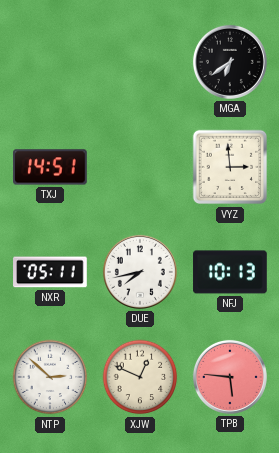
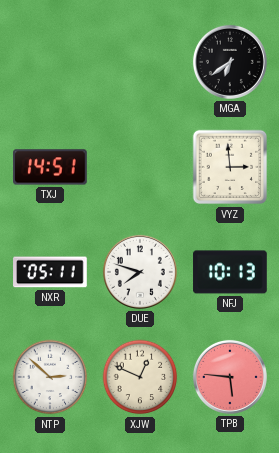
DUE: 7:43 -> 7:48
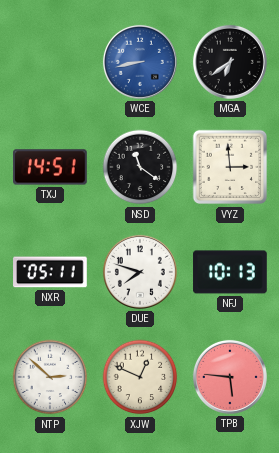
WCE: none -> 8:43
NSD: none -> 11:21
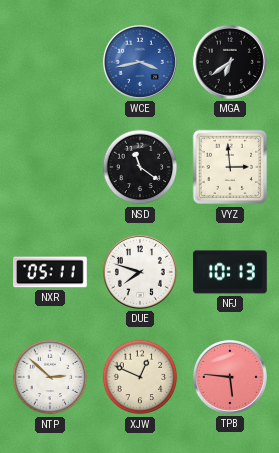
WCE: 8:43 -> 3:43
TXJ: 14:51 -> none
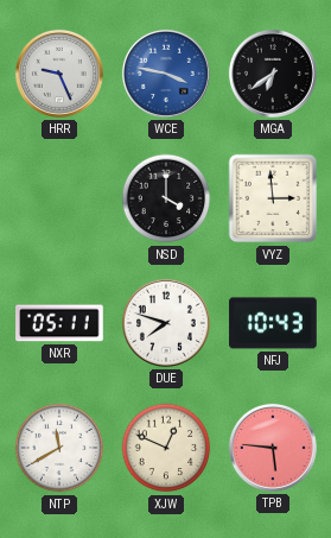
HRR: none -> 9:26
WCE: 3:43 -> 3:47
NSD: 11:21 -> 4:00
NFJ: 10:13 -> 10:43
NTP: 2:52 -> 11:40
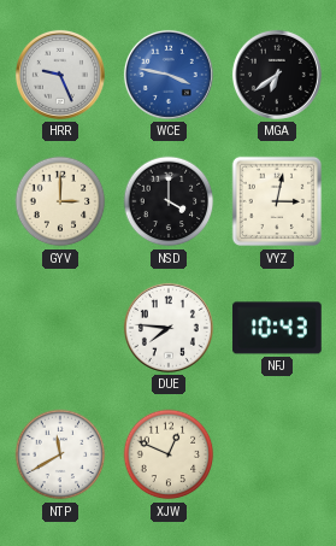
GYV: none -> 3:00
VYZ: 2:59 -> 3:02
NXR: 05:11 -> none
DUE: 7:48 -> 7:46
TPB: 5:46 -> none
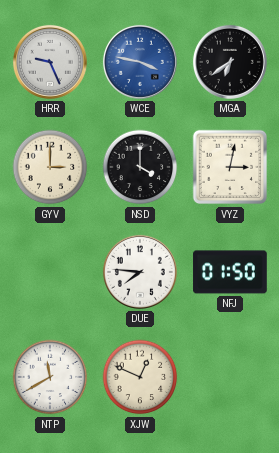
NFJ: 10:43 -> 01:50
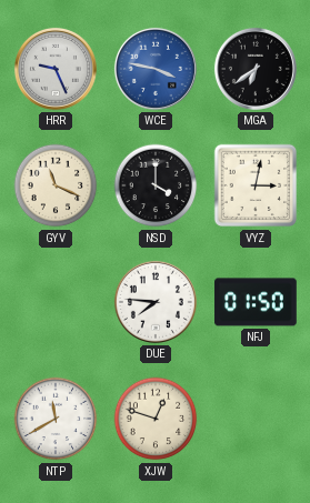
GYV: 3:00 -> 11:19
XJW: 12:49 -> 12:48
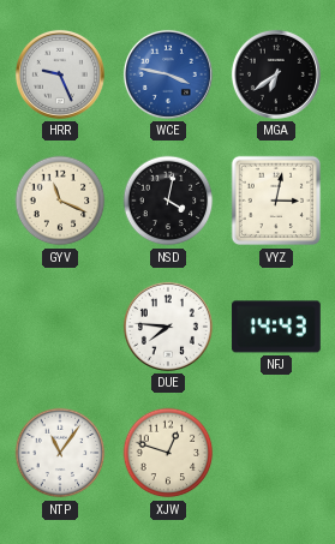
NSD: 4:00 -> 4:02
NFJ: 01:50 -> 14:43
NTP: 11:40 -> 11:06
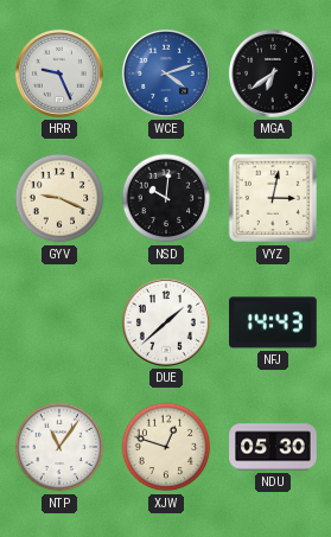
WCE: 3:47 -> 4:12
GYV: 11:19 -> 9:19
NSD: 4:02 -> 10:01
DUE: 7:46 -> 1:38
NDU: none -> 05:30
